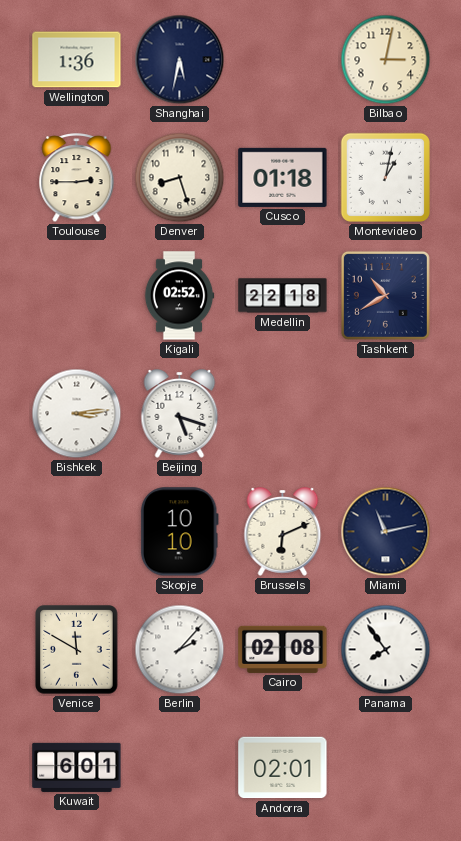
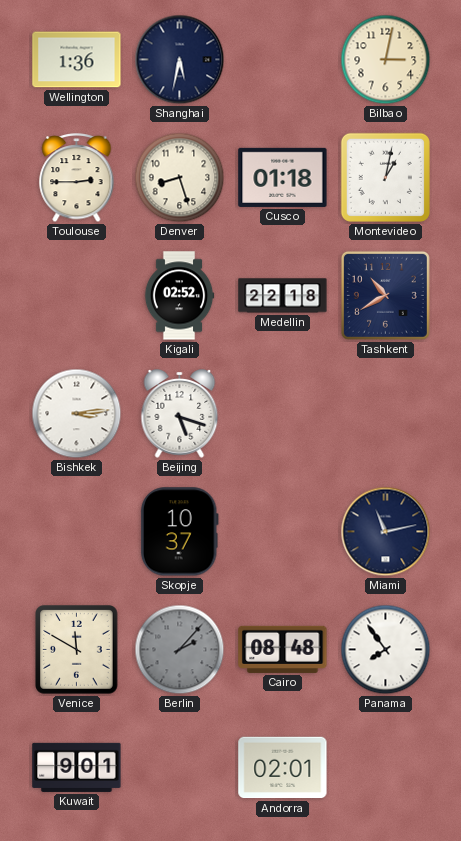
Skopje: 10:10 -> 10:37
Brussels: 6:11 -> none
Berlin dial: white -> grey
Cairo: 02:08 -> 08:48
Kuwait: 6:01 -> 9:01
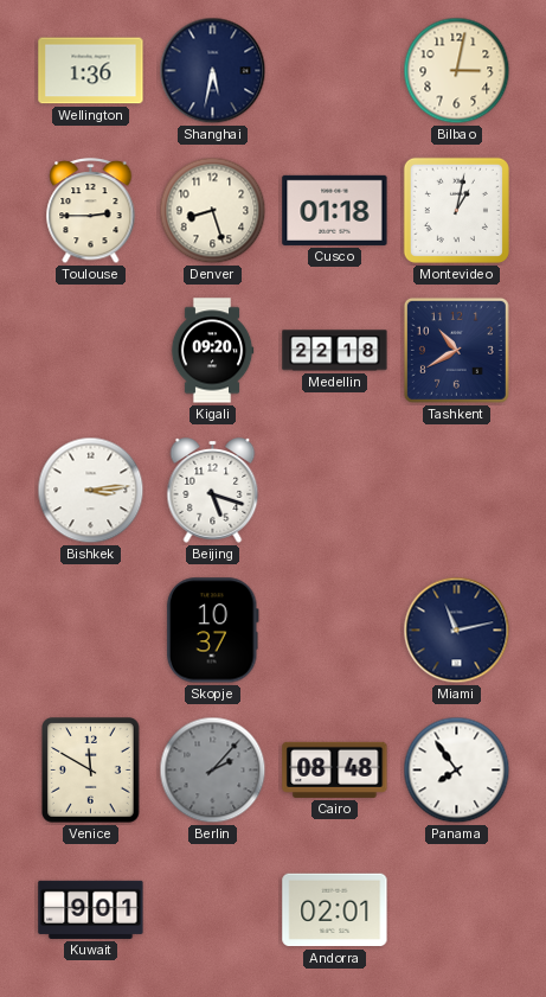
Kigali: 02:52 -> 09:20
